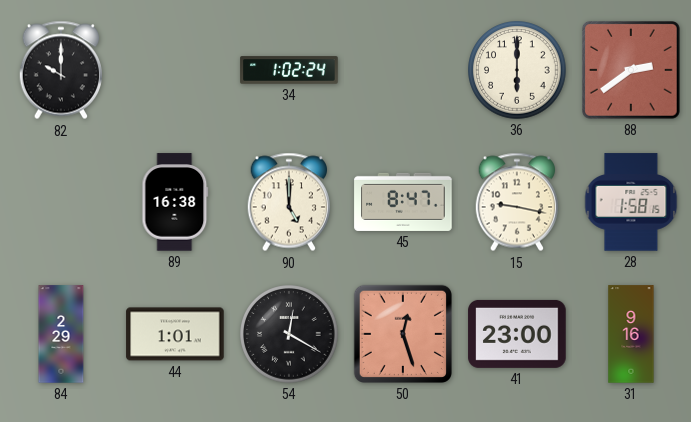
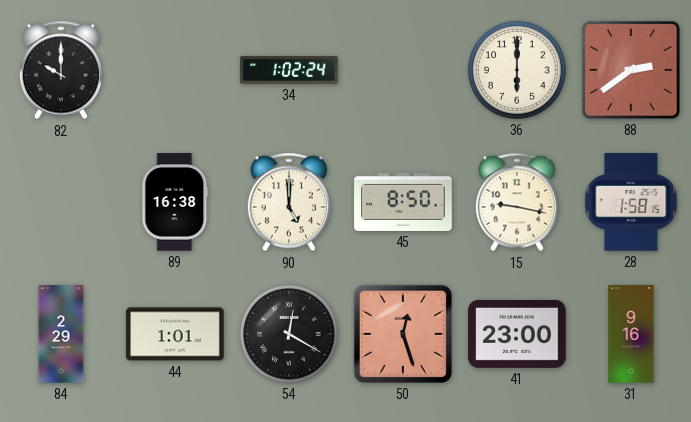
45: 8:47 -> 8:50
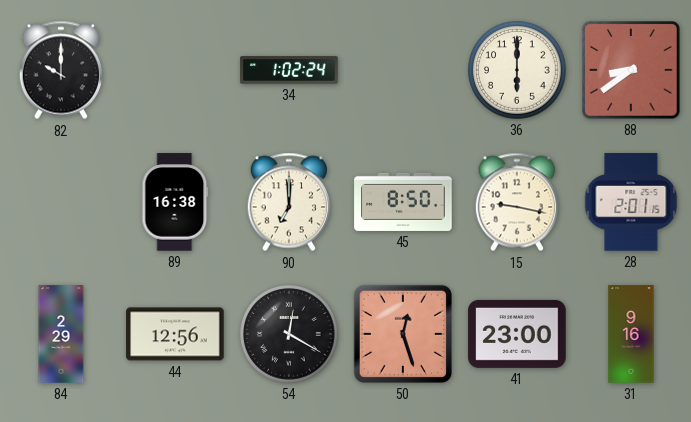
88: 2:39 -> 8:39
90: 5:00 -> 7:00
28: 1:58 -> 2:01
44: 1:01 -> 12:56
